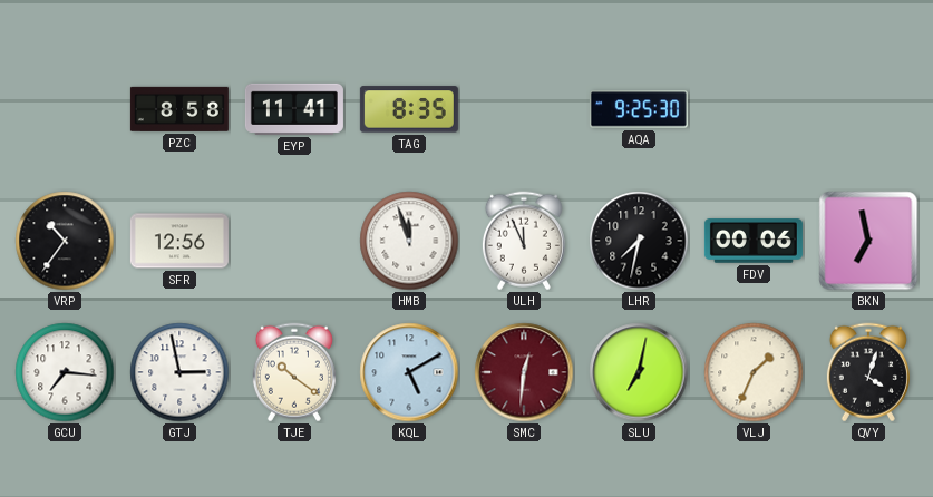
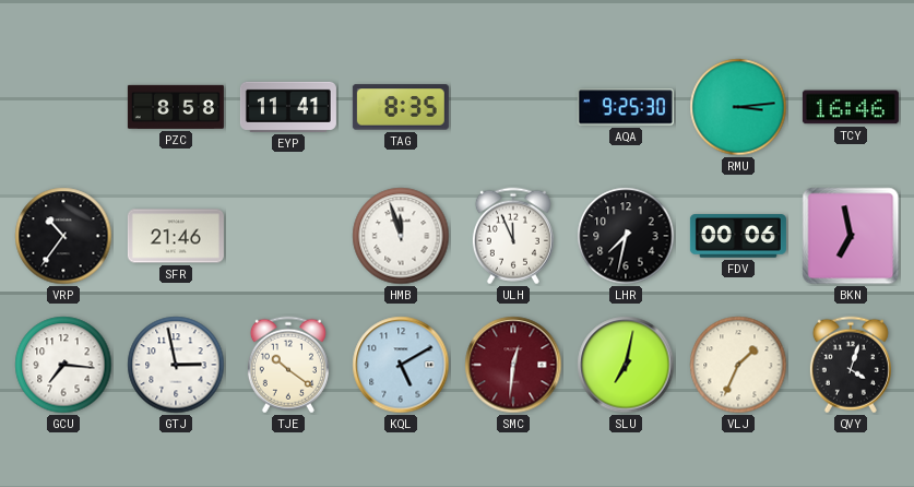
RMU: none -> 3:14
TCY: none -> 16:46
SFR: 12:56 -> 21:46
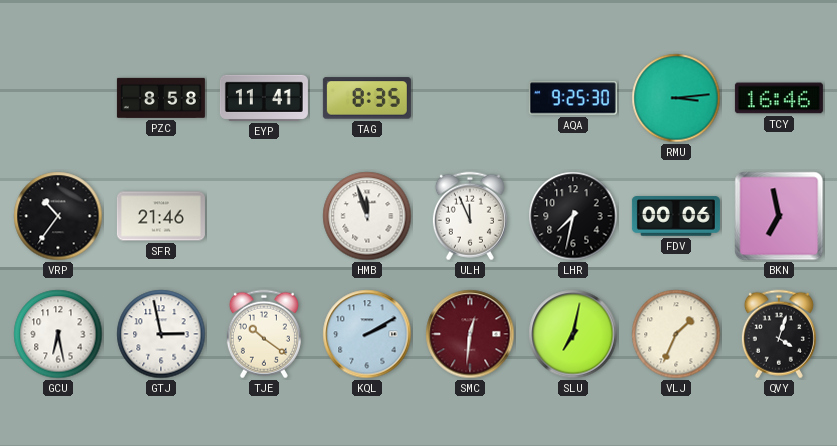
GCU: 7:16 -> 6:28
KQL: 5:10 -> 2:10
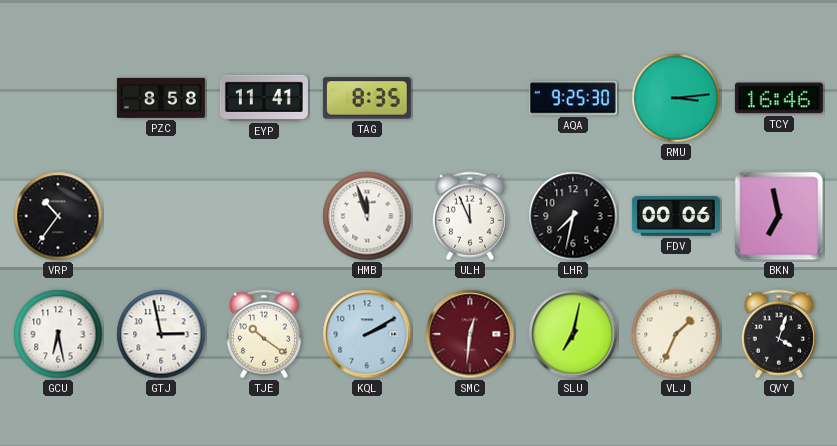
SFR: 21:46 -> none
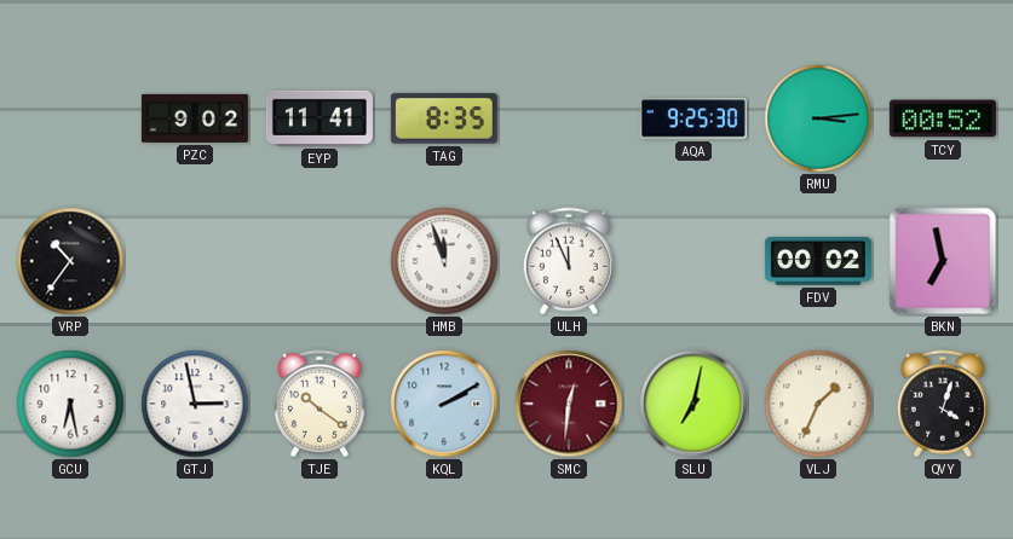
PZC: 8:58 -> 9:02
TCY: 16:46 -> 00:52
LHR: 7:32 -> none
FDV: 00:06 -> 00:02
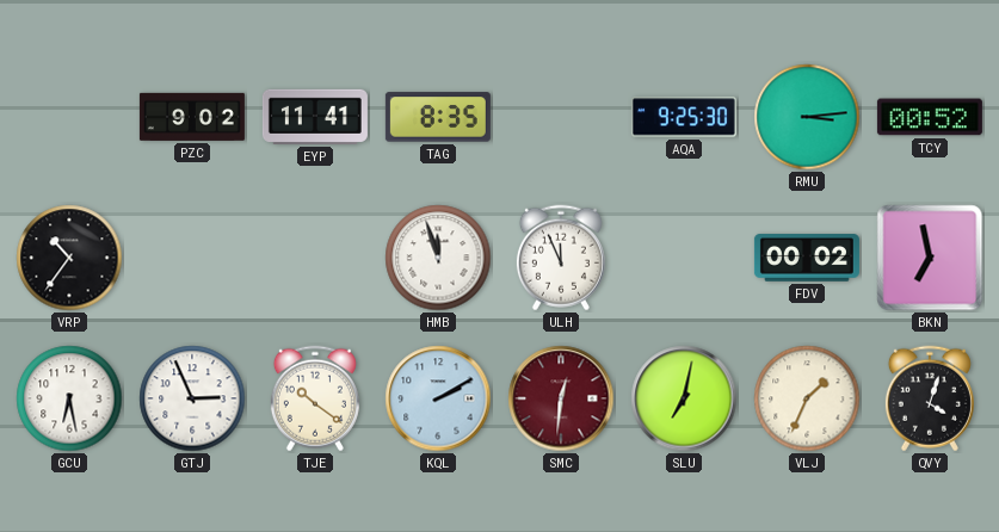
GTJ: 2:58 -> 2:56
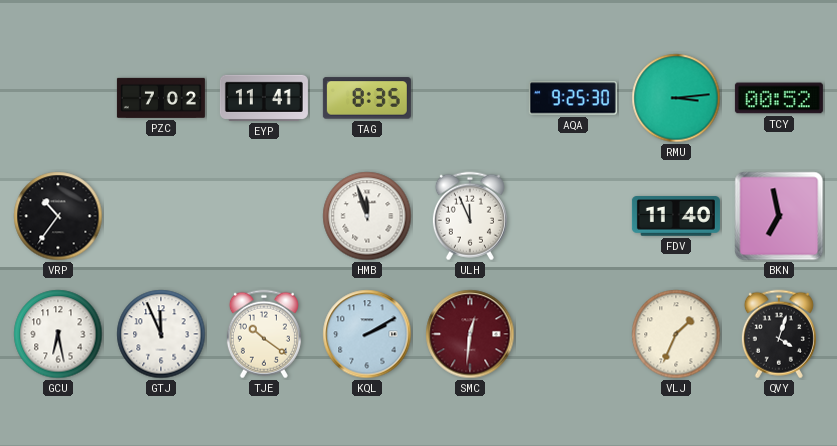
PZC: 9:02 -> 7:02
FDV: 00:02 -> 11:40
GTJ: 2:56 -> 11:56
SLU: 7:02 -> none
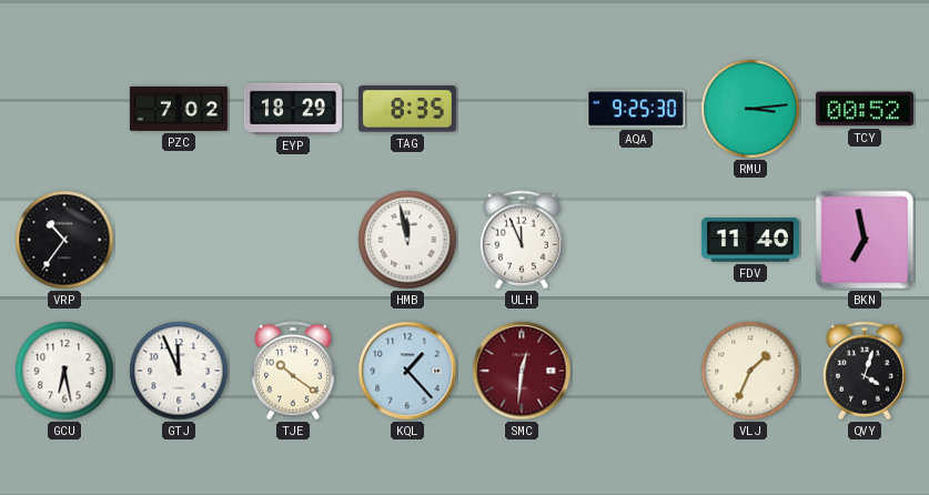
EYP: 11:41 -> 18:29
HMB: 11:57 -> 11:58
KQL: 2:10 -> 1:23
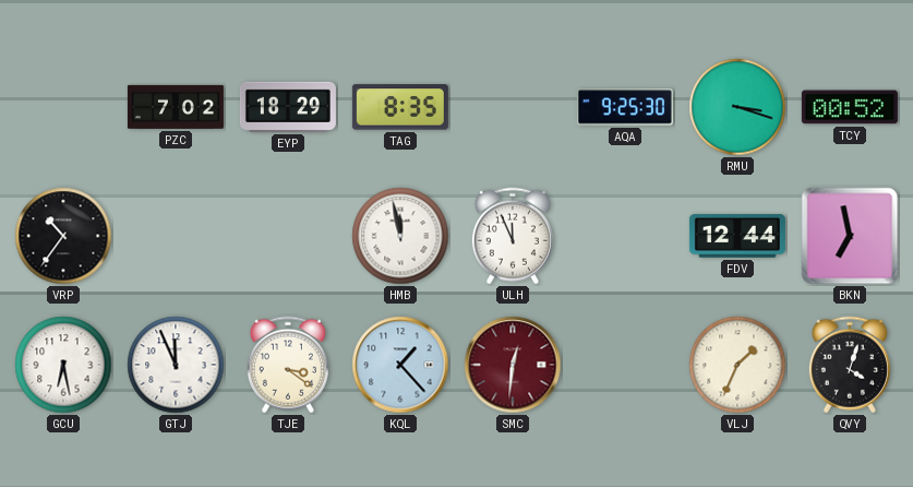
RMU: 3:14 -> 3:18
FDV: 11:40 -> 12:44
TJE: 10:21 -> 3:21
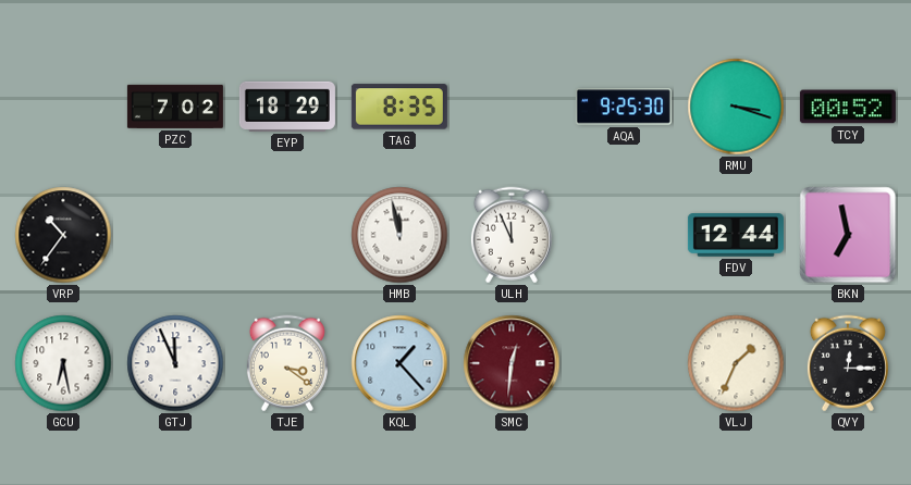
QVY: 4:03 -> 12:15
